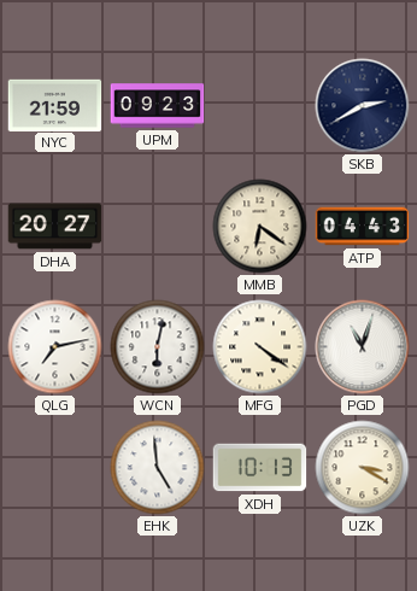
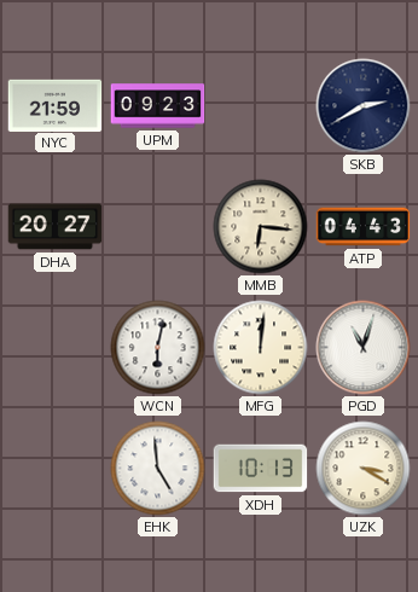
MMB: 6:21 -> 6:16
QLG: 7:13 -> none
MFG: 4:21 -> 12:01
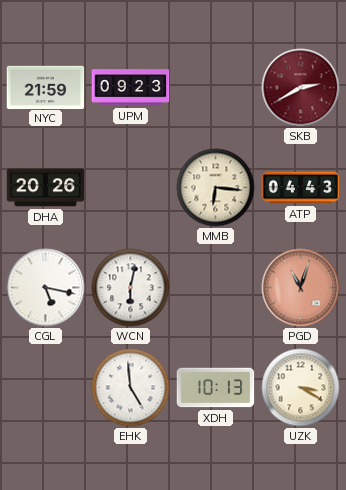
SKB dial: navy -> burgundy
DHA: 20:27 -> 20:26
CGL: none -> 5:17
MFG: 12:01 -> none
PGD dial: white -> salmon
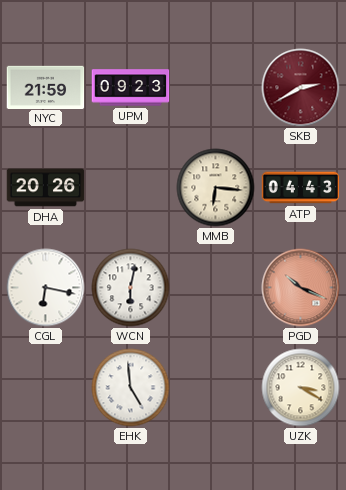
CGL: 5:17 -> 6:17
PGD: 11:03 -> 10:19
XDH: 10:13 -> none
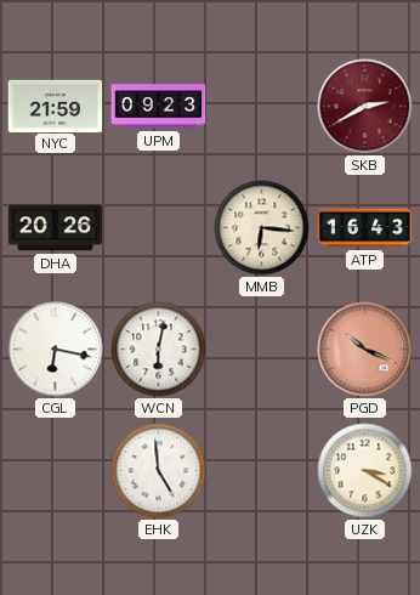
ATP: 04:43 -> 16:43
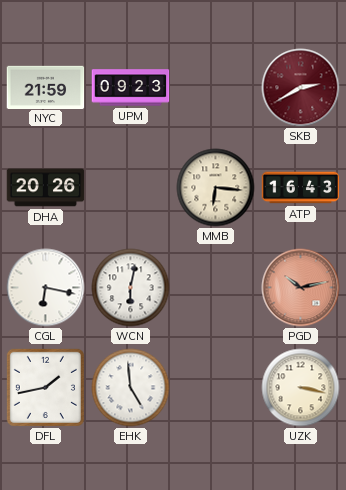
PGD: 10:19 -> 10:13
DFL: none -> 1:43
UZK: 3:20 -> 3:17
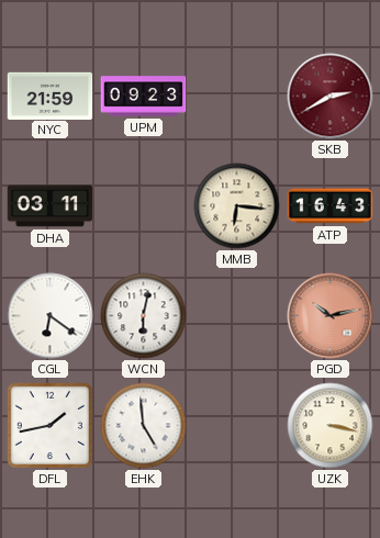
DHA: 20:26 -> 03:11
CGL: 6:17 -> 6:21
